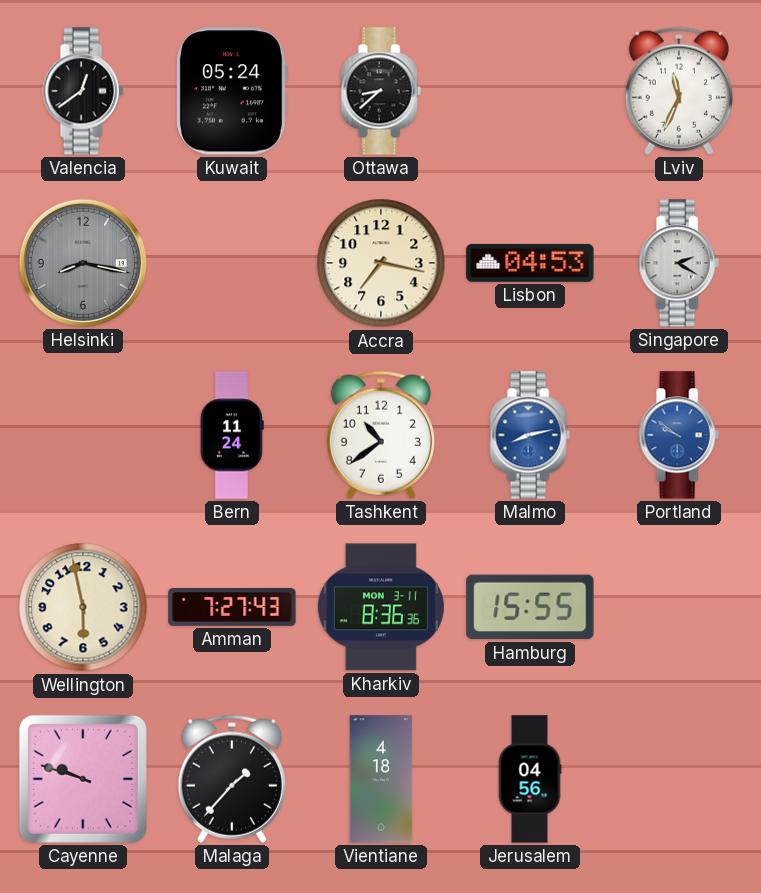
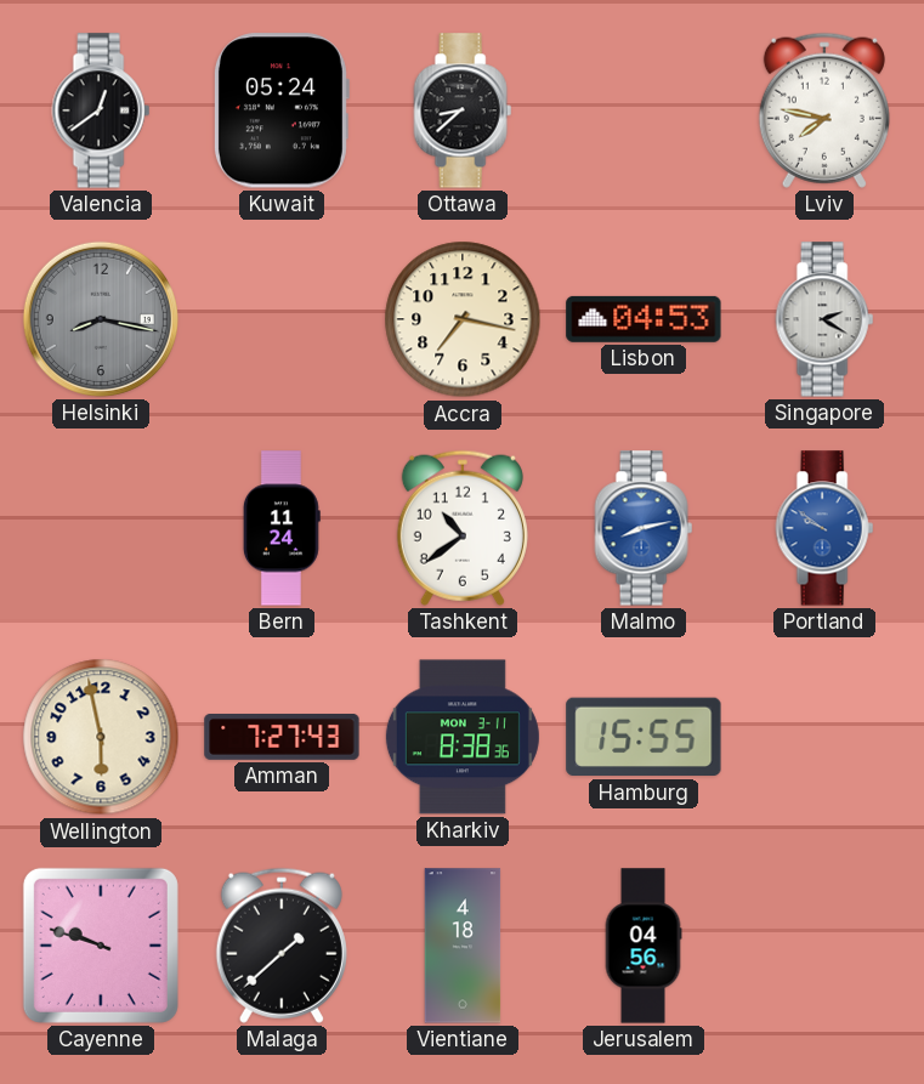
Lviv: 11:34 -> 7:47
Kharkiv: 8:36 -> 8:38
Malaga: 1:37 -> 1:38
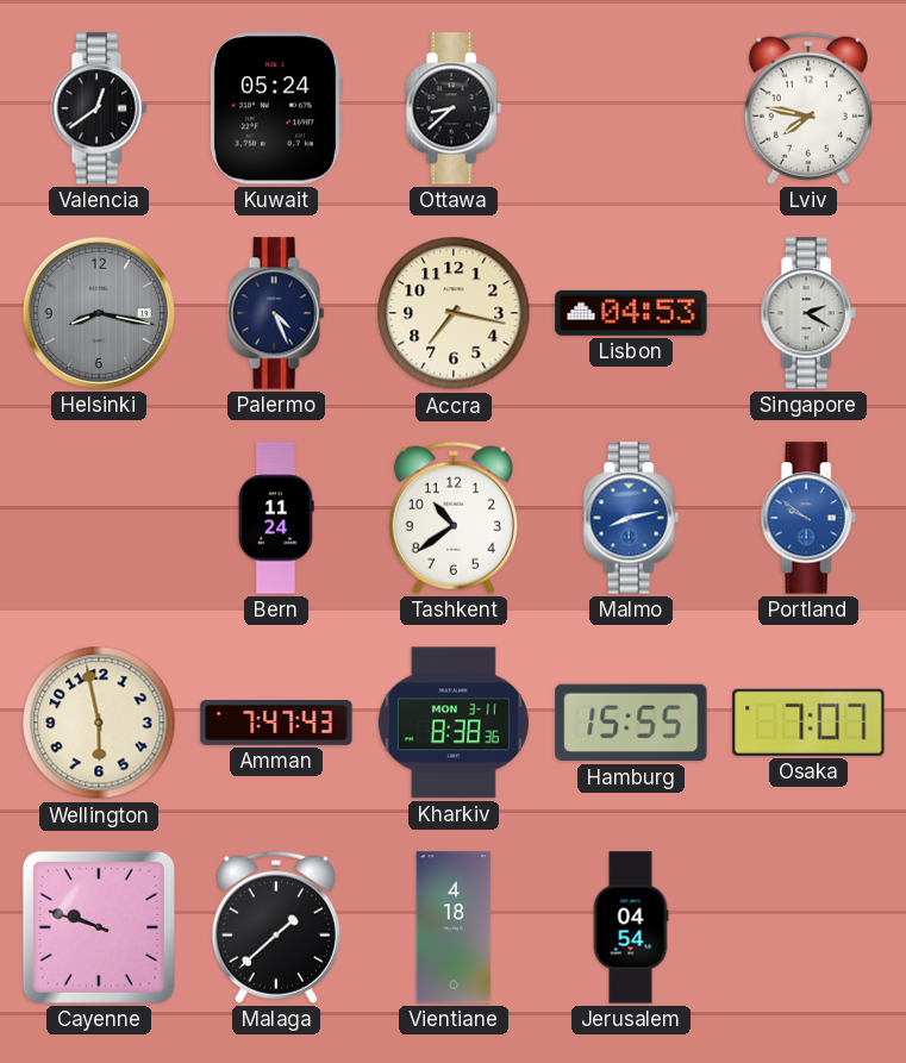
Palermo: none -> 4:26
Amman: 7:27 -> 7:47
Osaka: none -> 7:07
Jerusalem: 04:56 -> 04:54
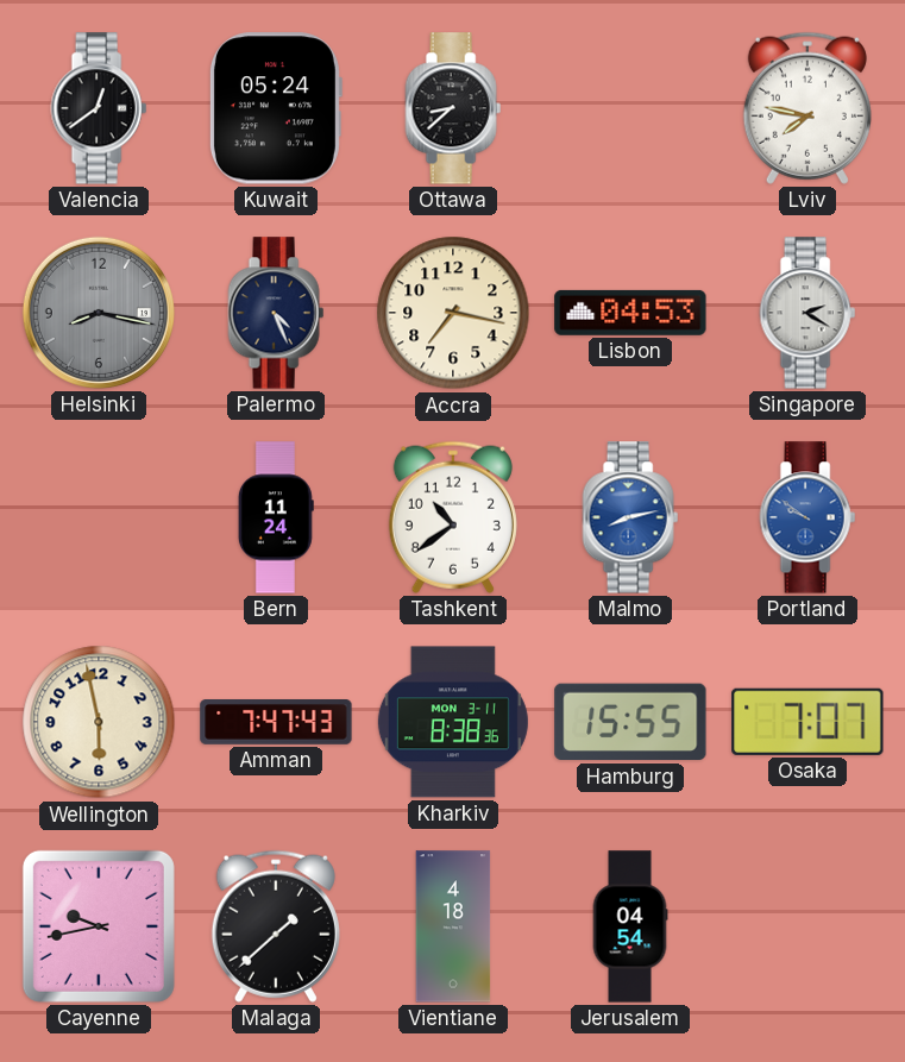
Cayenne: 9:48 -> 9:43
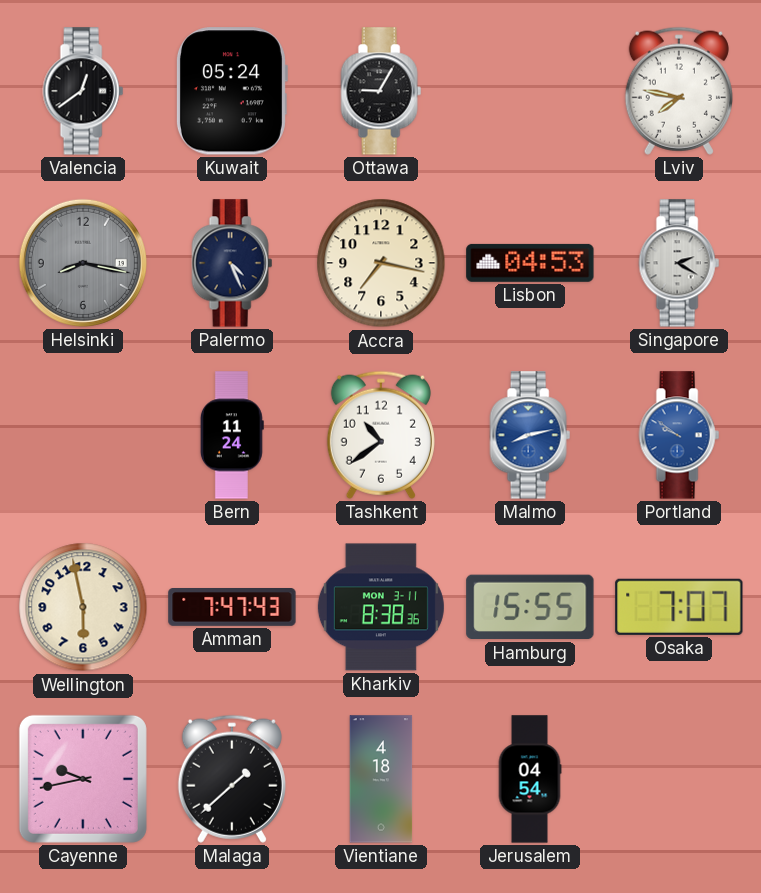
Ottawa: 8:38 -> 9:05
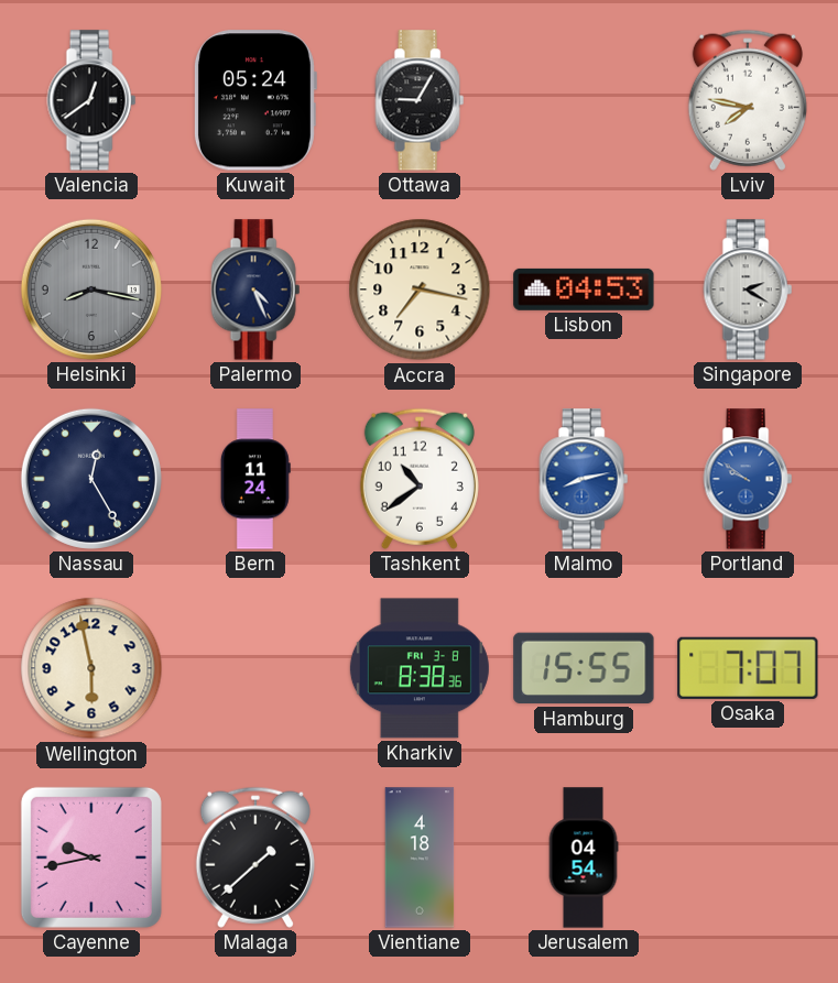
Nassau: none -> 12:25
Amman: 7:47 -> none
Kharkiv date: MON 3-11 -> FRI 3-8
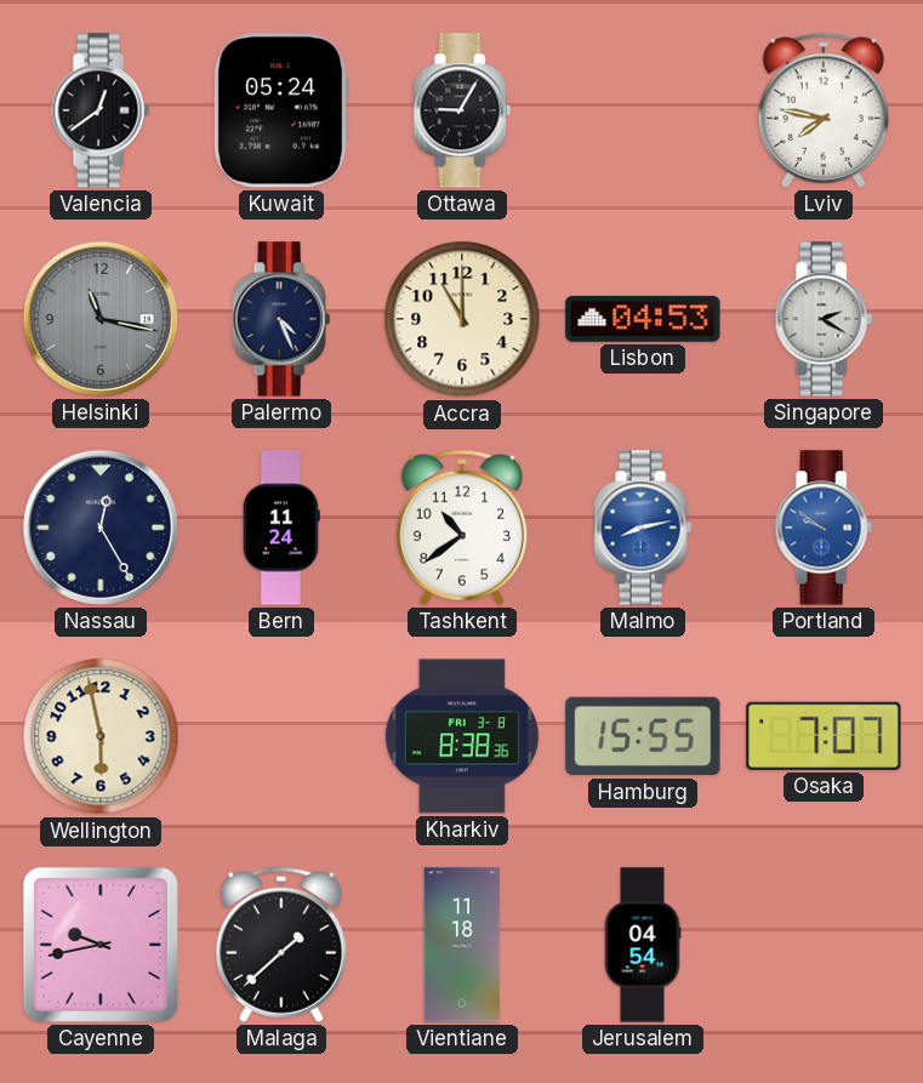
Helsinki: 8:17 -> 11:17
Accra: 7:17 -> 11:00
Vientiane: 4:18 -> 11:18
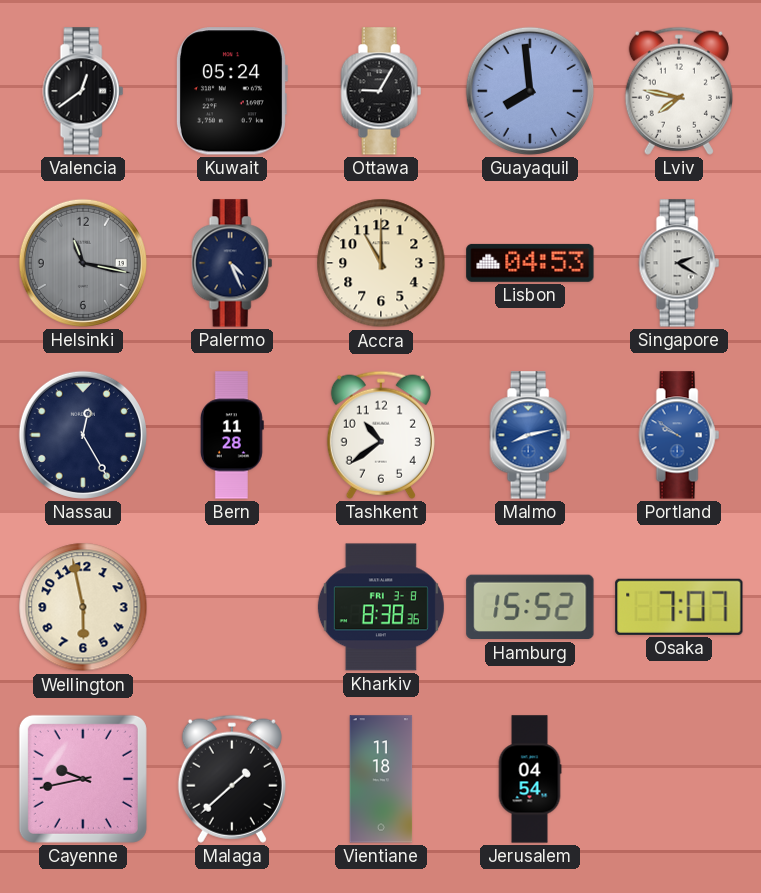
Guayaquil: none -> 7:59
Bern: 11:24 -> 11:28
Hamburg: 15:55 -> 15:52
